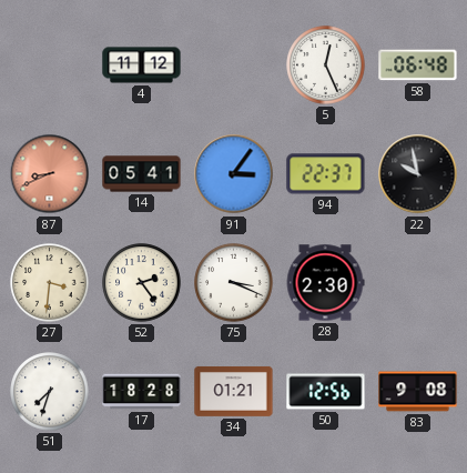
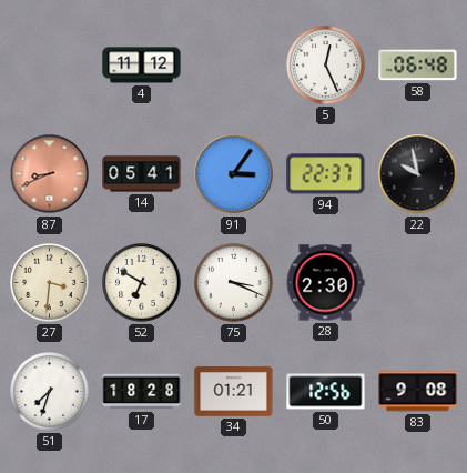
52: 2:24 -> 6:50
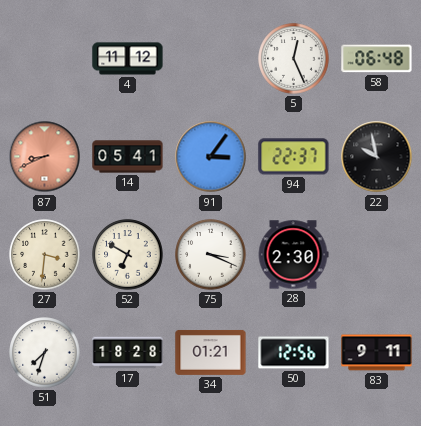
83: 9:08 -> 9:11
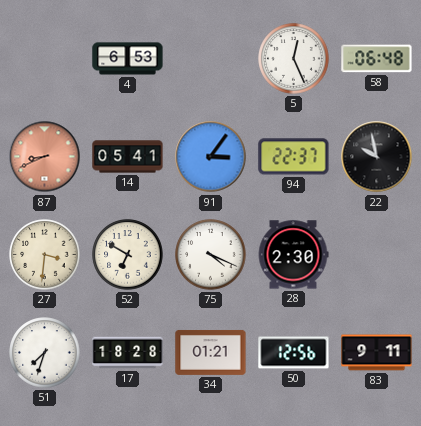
4: 11:12 -> 6:53
75: 3:19 -> 4:19
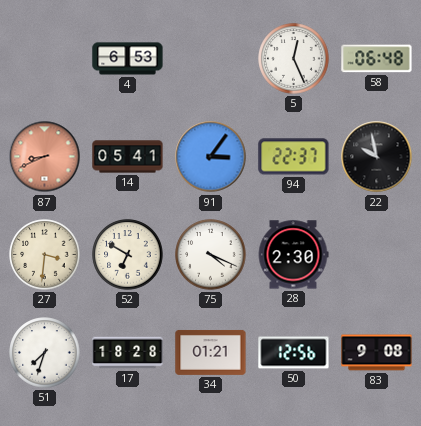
83: 9:11 -> 9:08
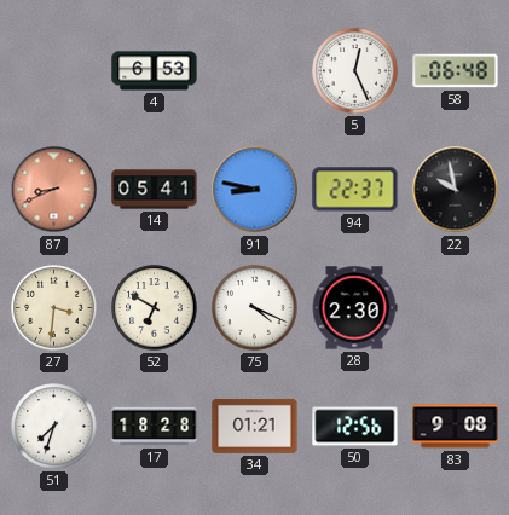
91: 3:06 -> 8:47
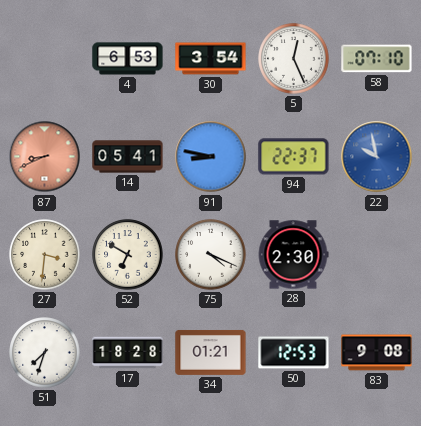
30: none -> 3:54
58: 06:48 -> 07:10
22 dial: black -> blue
50: 12:56 -> 12:53
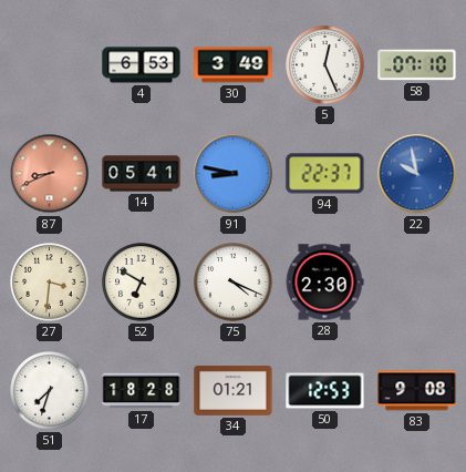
30: 3:54 -> 3:49
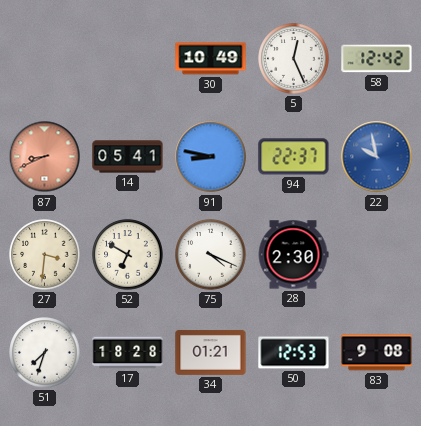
4: 6:53 -> none
30: 3:49 -> 10:49
58: 07:10 -> 12:42
